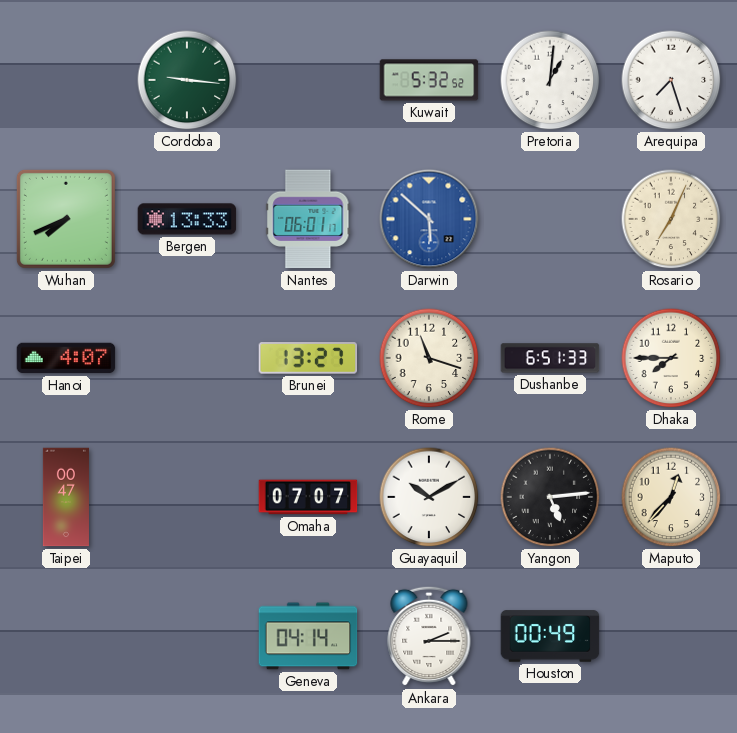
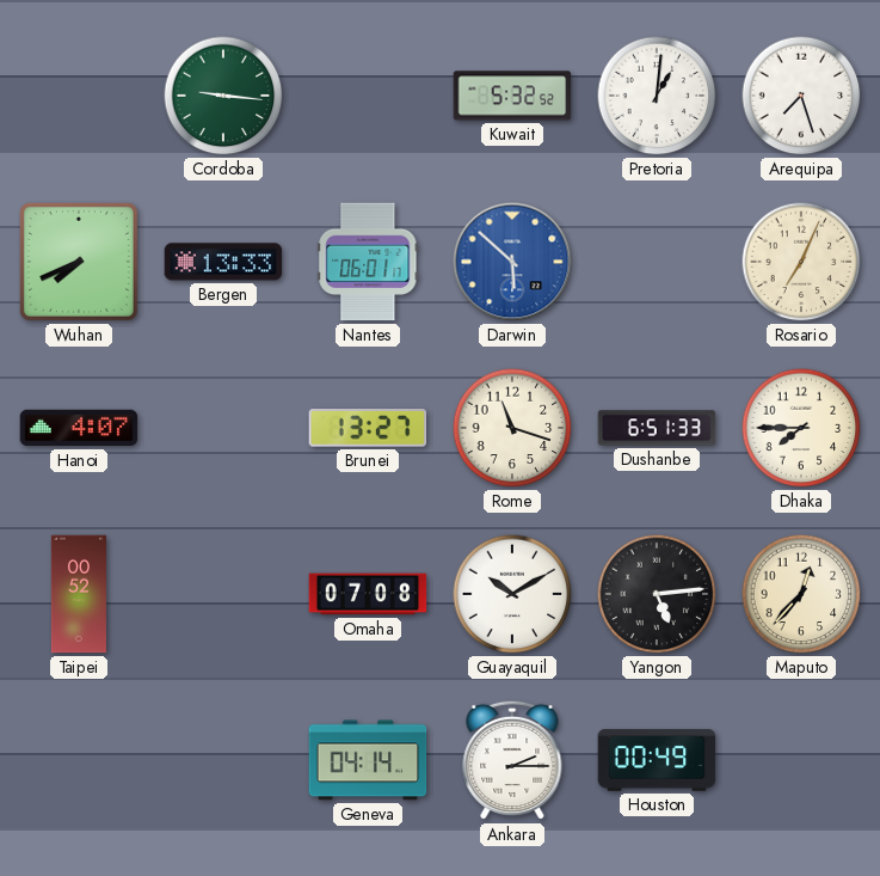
Taipei: 00:47 -> 00:52
Omaha: 07:07 -> 07:08
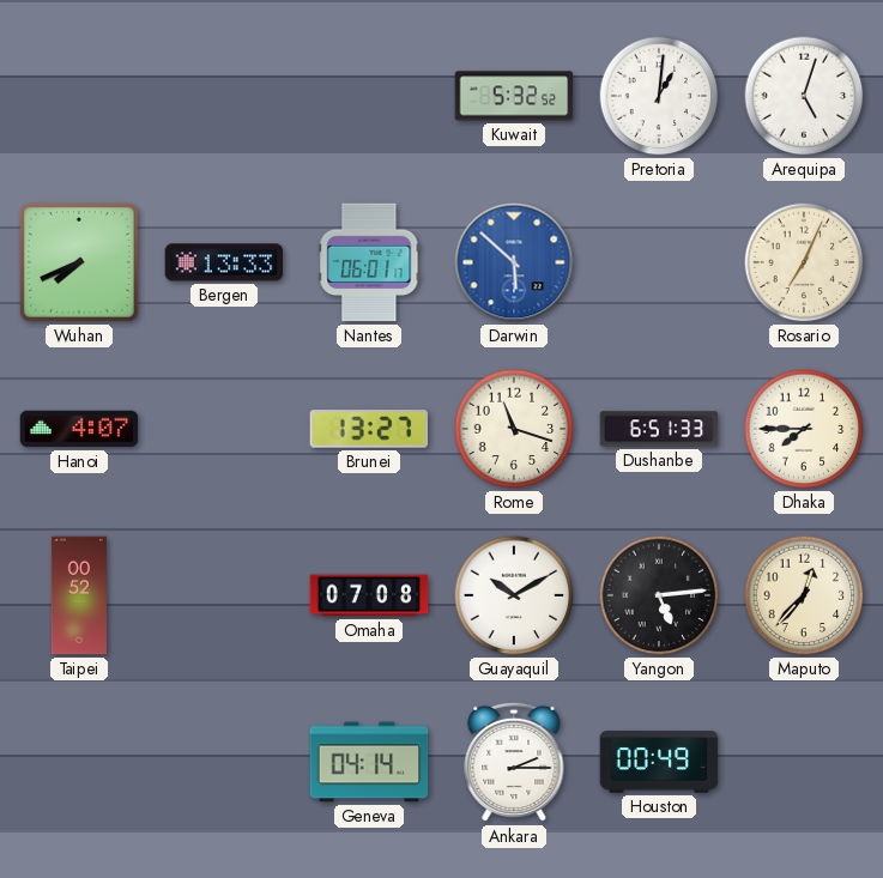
Cordoba: 9:16 -> none
Arequipa: 7:27 -> 5:03
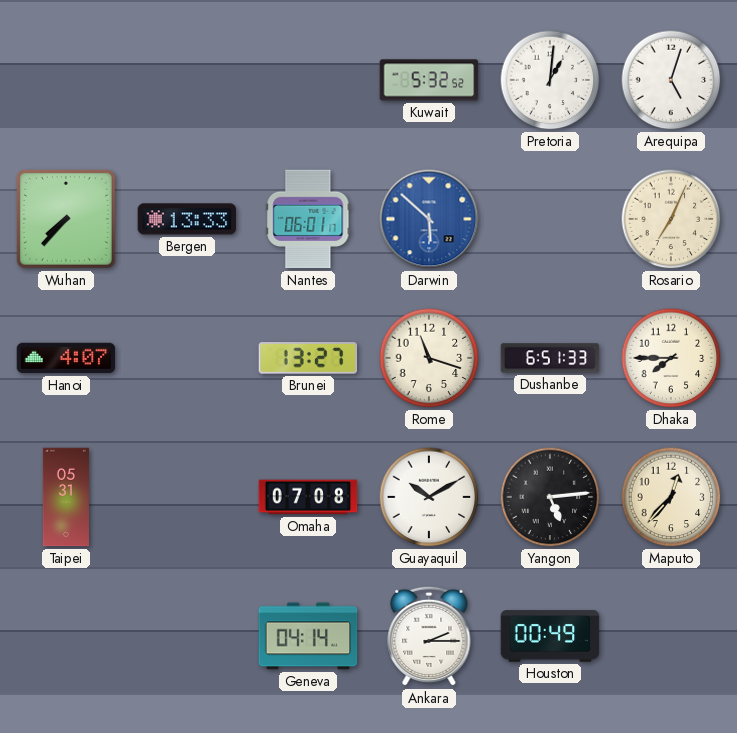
Wuhan: 7:41 -> 7:37
Taipei: 00:52 -> 05:31
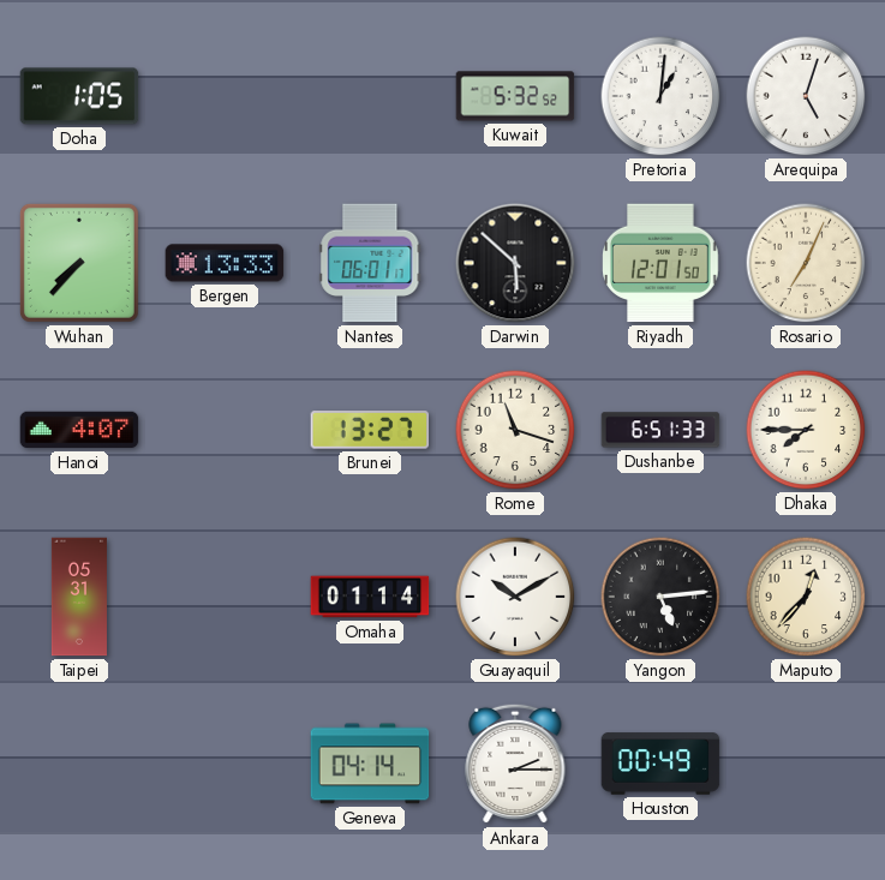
Doha: none -> 1:05
Darwin dial: blue -> black
Riyadh: none -> 12:01
Omaha: 07:08 -> 01:14
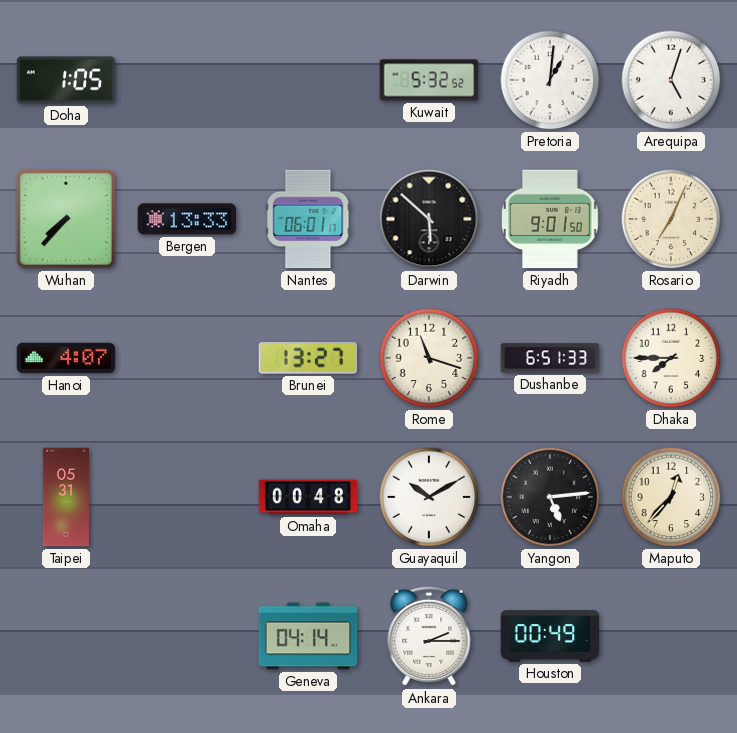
Riyadh: 12:01 -> 9:01
Omaha: 01:14 -> 00:48
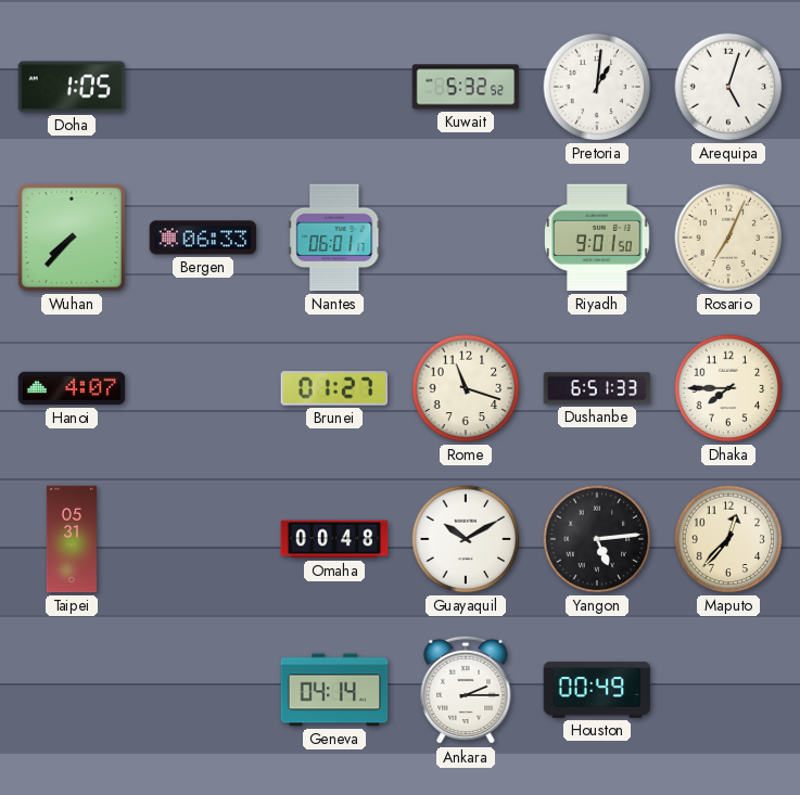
Bergen: 13:33 -> 06:33
Darwin: 5:52 -> none
Brunei: 13:27 -> 01:27
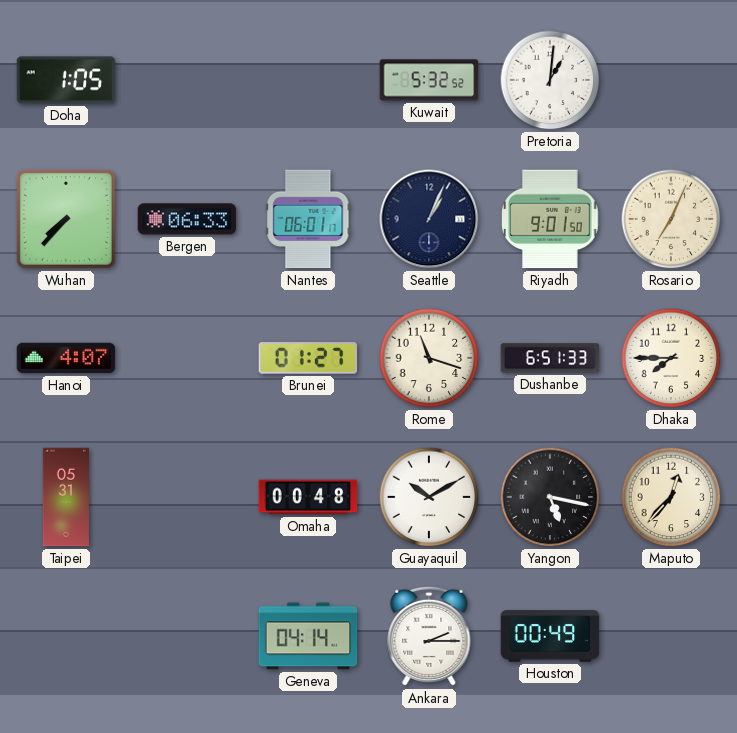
Arequipa: 5:03 -> none
Seattle: none -> 1:04
Yangon: 5:14 -> 5:17
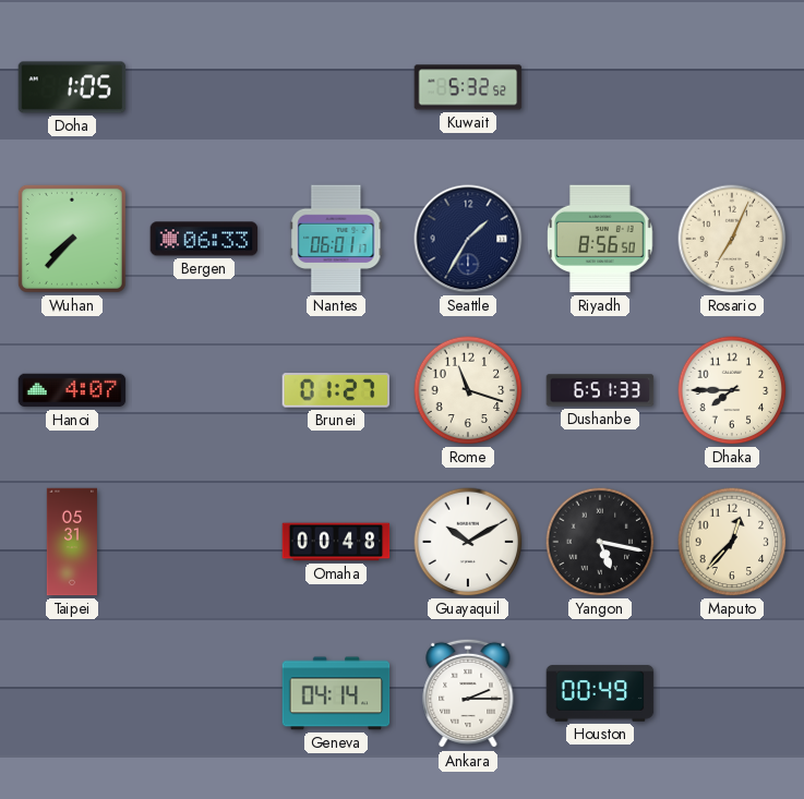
Pretoria: 1:01 -> none
Seattle: 1:04 -> 1:35
Riyadh: 9:01 -> 8:56
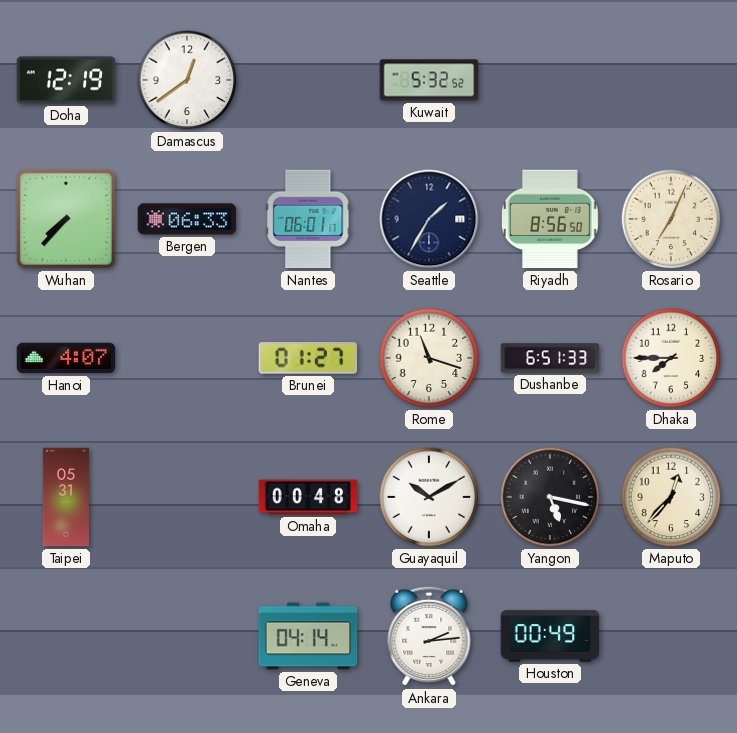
Doha: 1:05 -> 12:19
Damascus: none -> 12:39
Ankara: 2:15 -> 2:14
